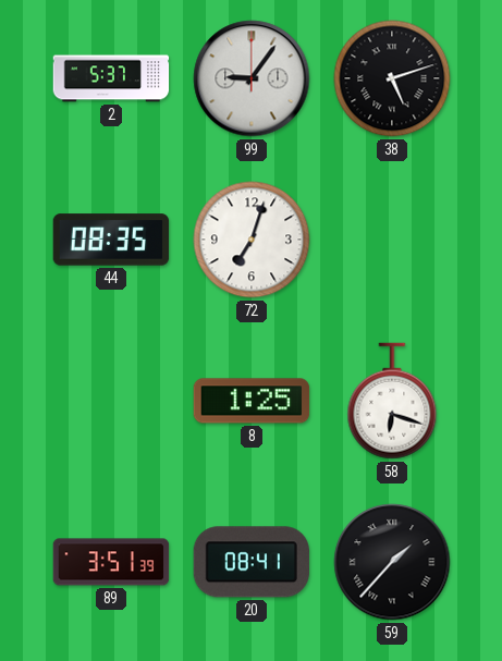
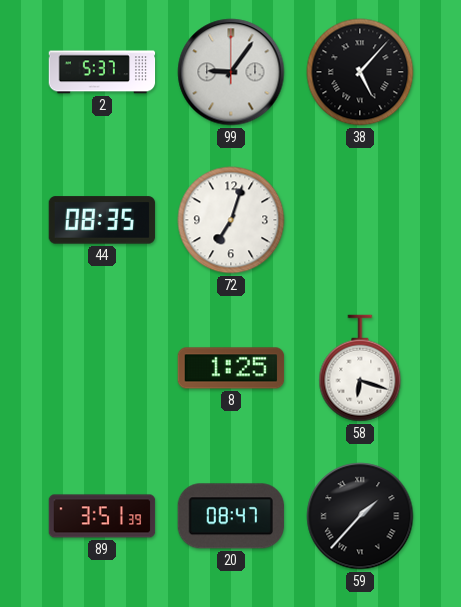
38: 5:12 -> 5:07
20: 08:41 -> 08:47
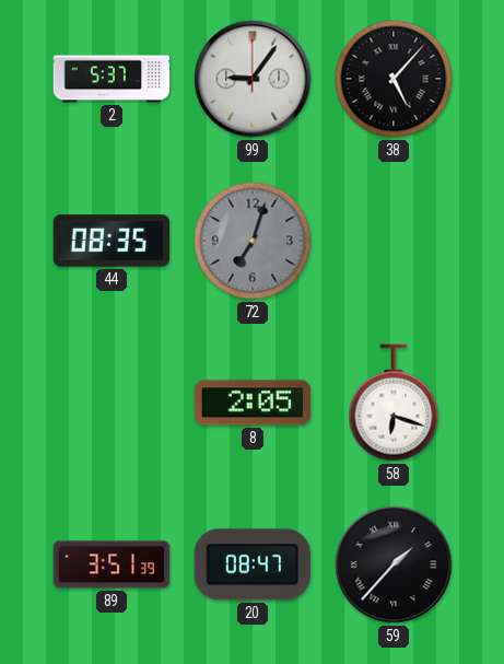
72 dial: white -> grey
8: 1:25 -> 2:05
